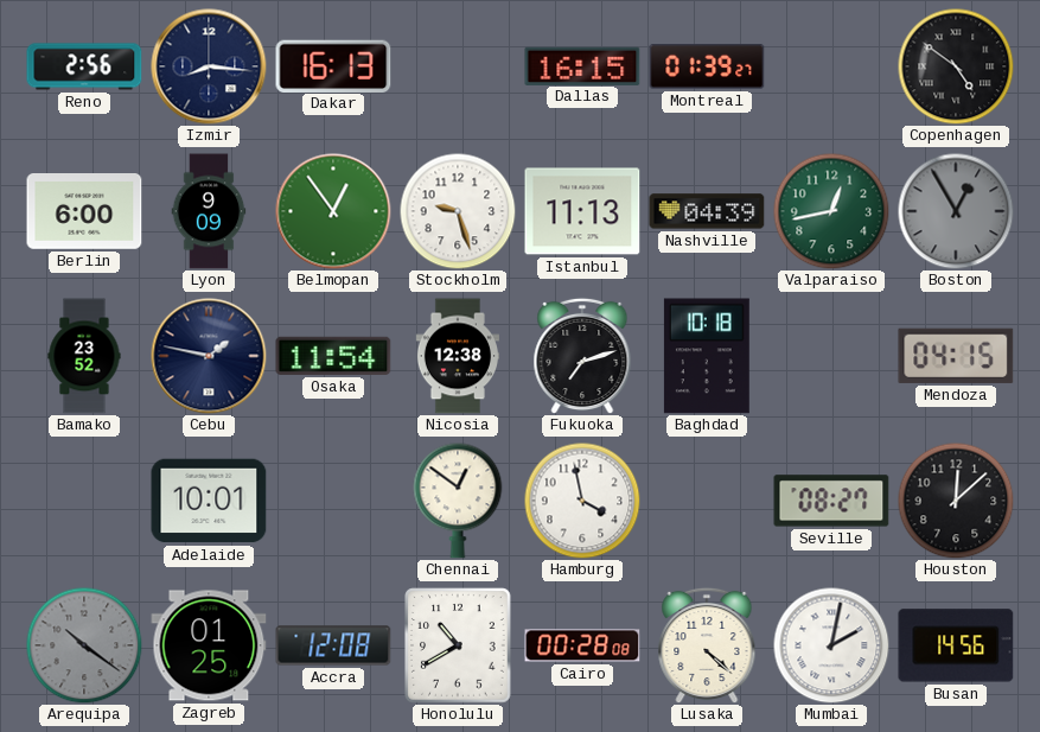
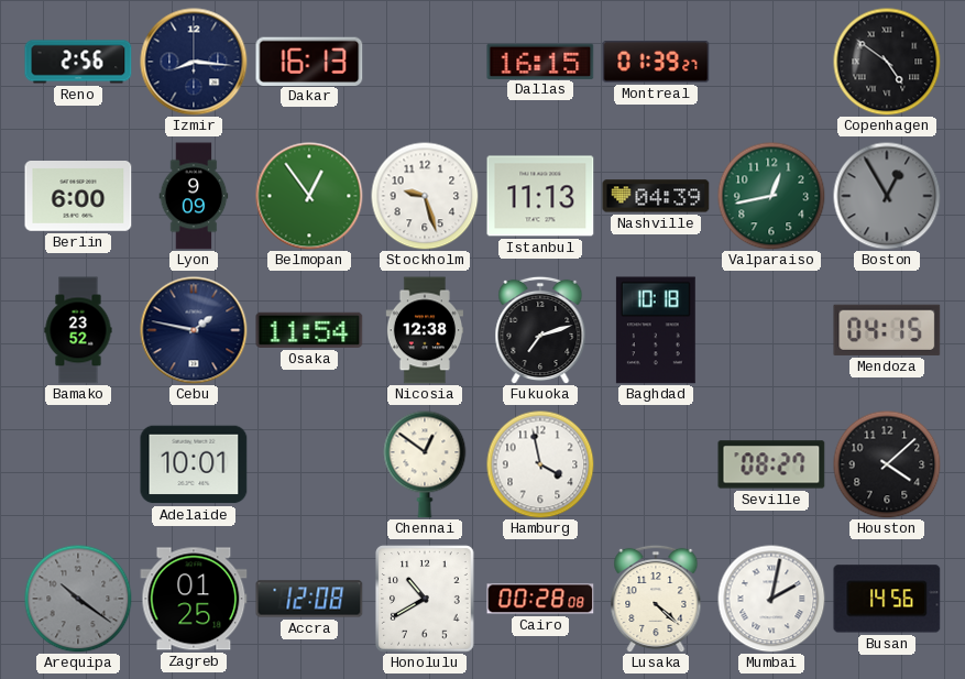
Houston: 12:08 -> 4:08
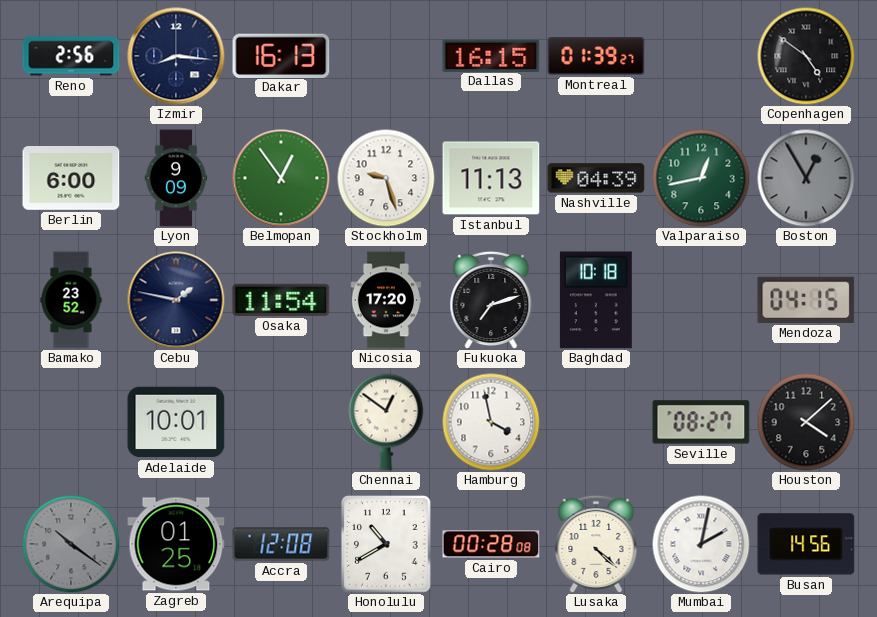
Nicosia: 12:38 -> 17:20
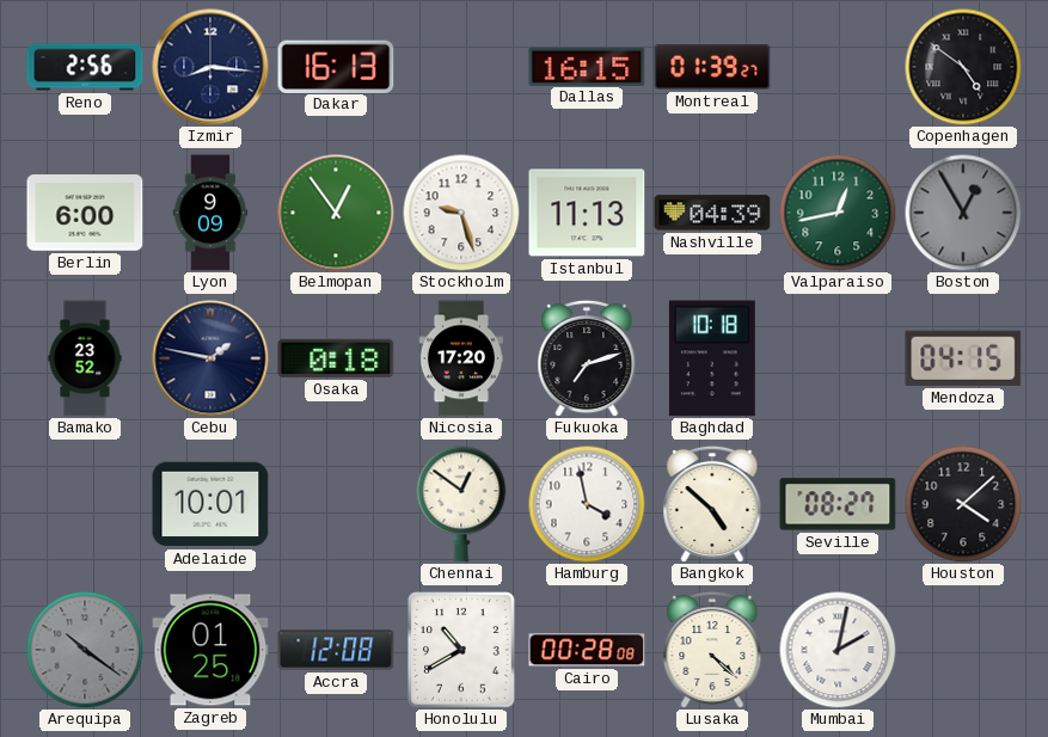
Osaka: 11:54 -> 0:18
Bangkok: none -> 4:52
Busan: 14:56 -> none
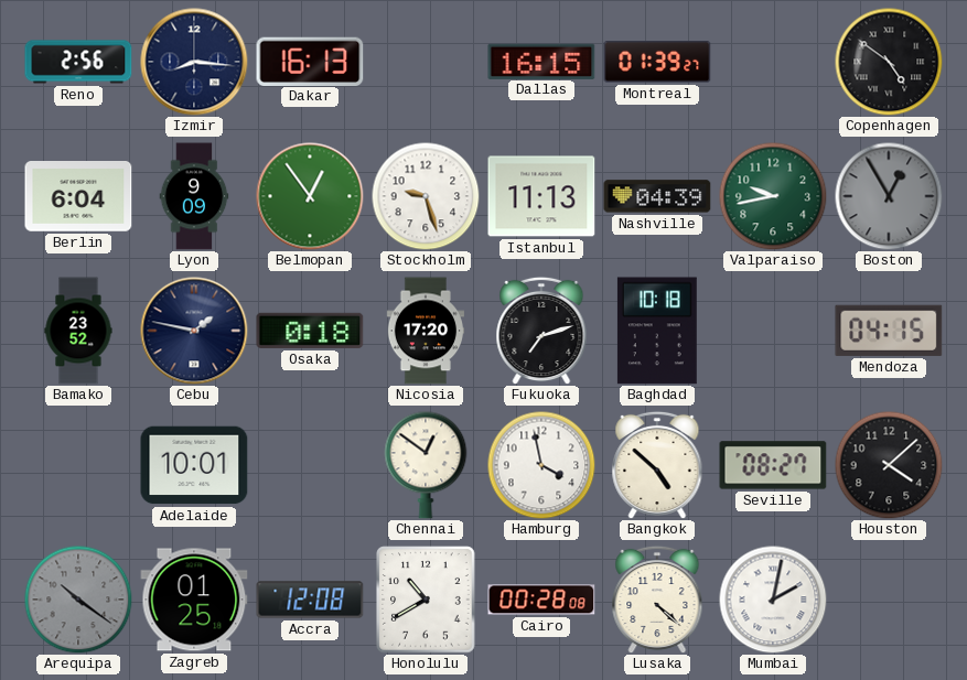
Berlin: 6:00 -> 6:04
Valparaiso: 12:43 -> 9:43
